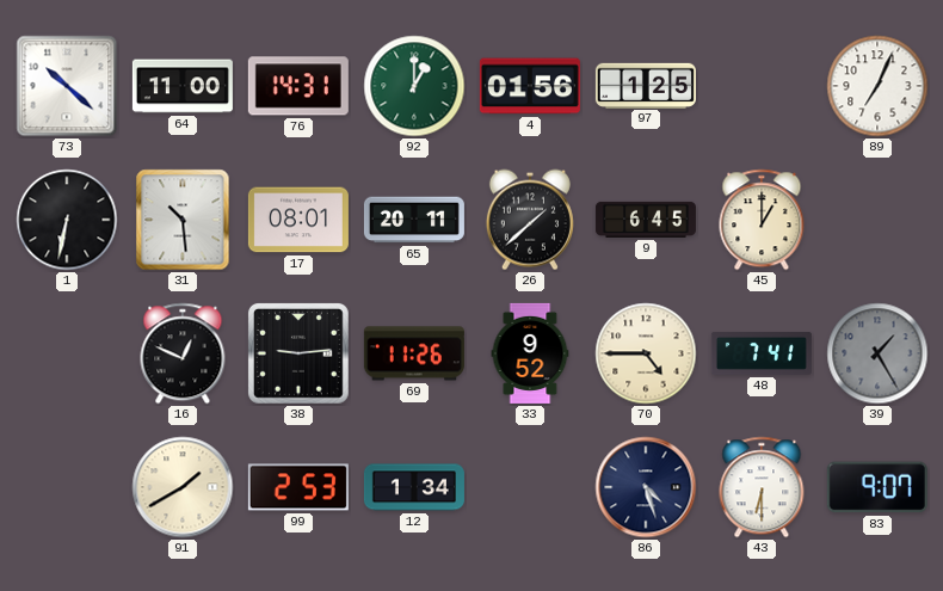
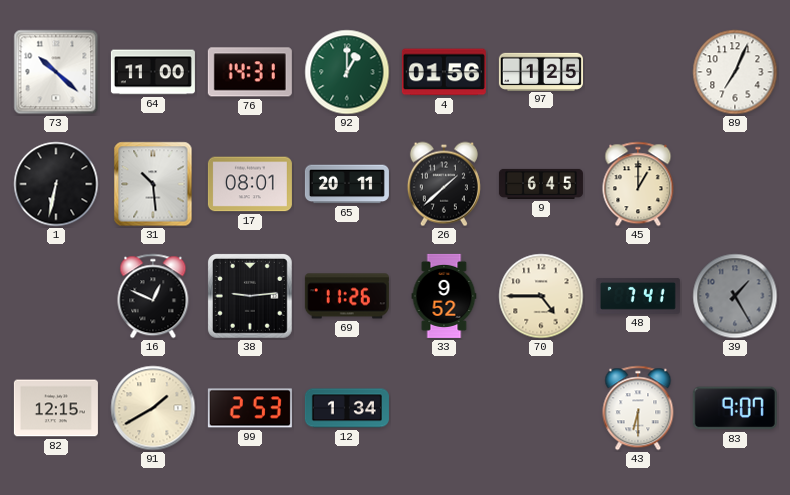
82: none -> 12:15
86: 4:27 -> none
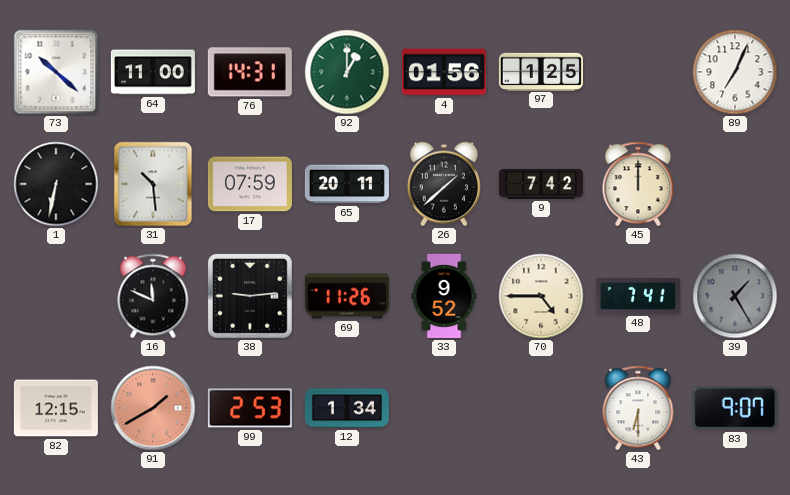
17: 08:01 -> 07:59
9: 6:45 -> 7:42
45: 1:00 -> 12:00
16: 12:49 -> 11:49
91 dial: cream -> salmon
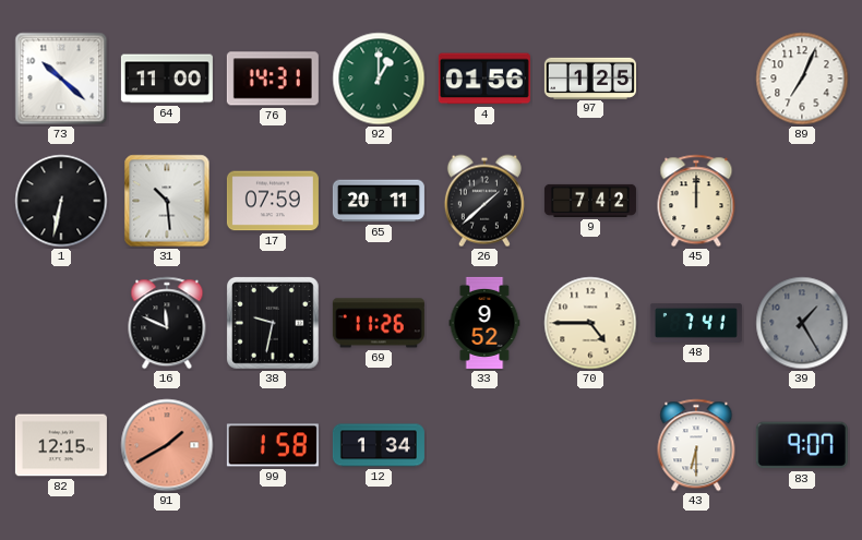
38: 9:14 -> 9:32
99: 2:53 -> 1:58
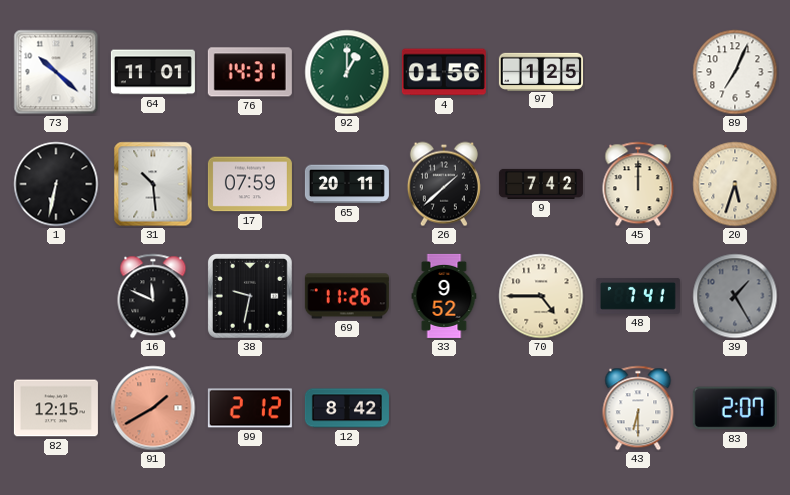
64: 11:00 -> 11:01
20: none -> 5:33
99: 1:58 -> 2:12
12: 1:34 -> 8:42
83: 9:07 -> 2:07
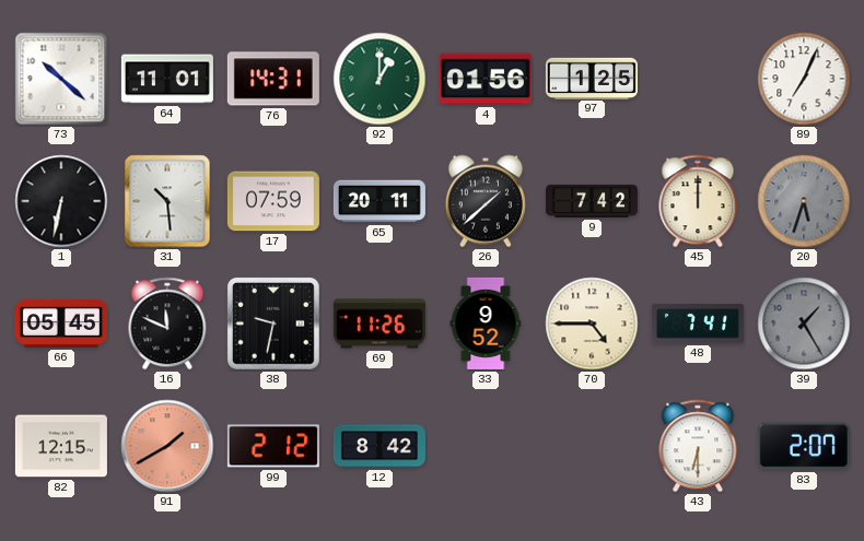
20 dial: cream -> grey
66: none -> 05:45
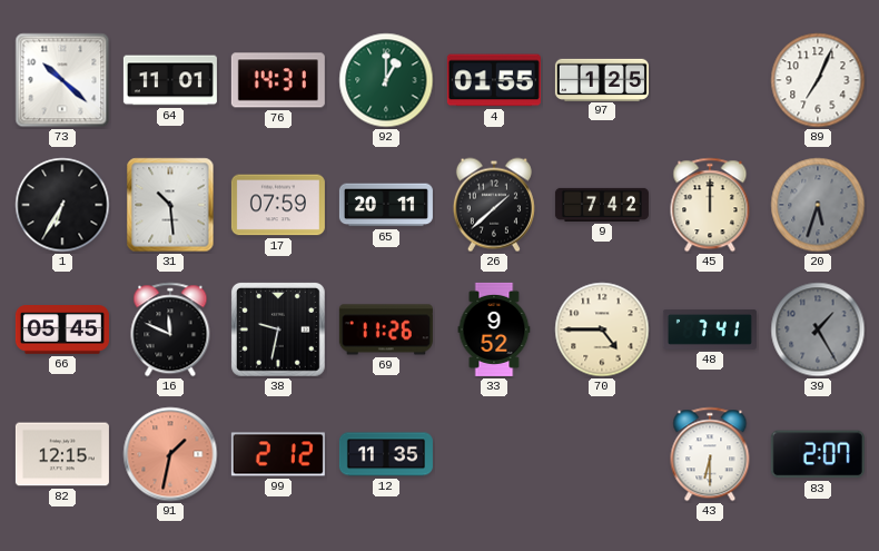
4: 01:56 -> 01:55
1: 6:32 -> 6:35
91: 1:40 -> 1:32
12: 8:42 -> 11:35
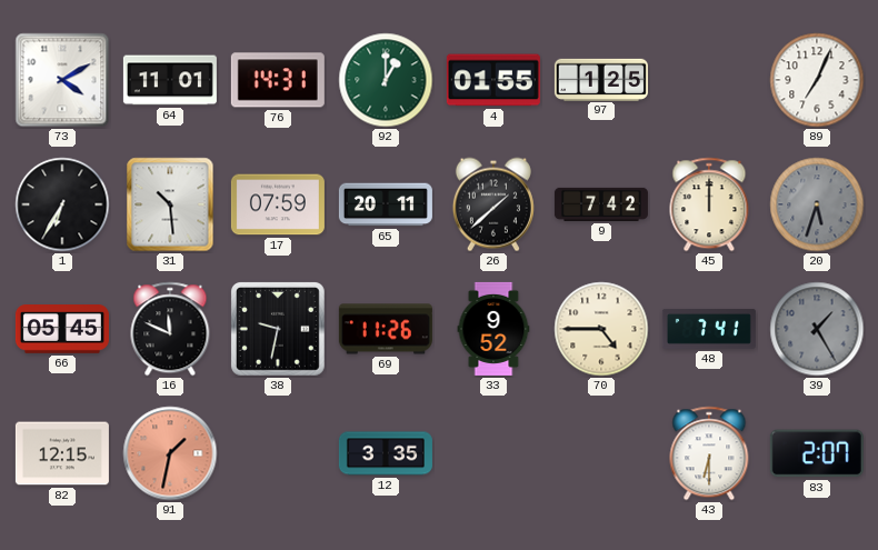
73: 10:22 -> 4:10
99: 2:12 -> none
12: 11:35 -> 3:35
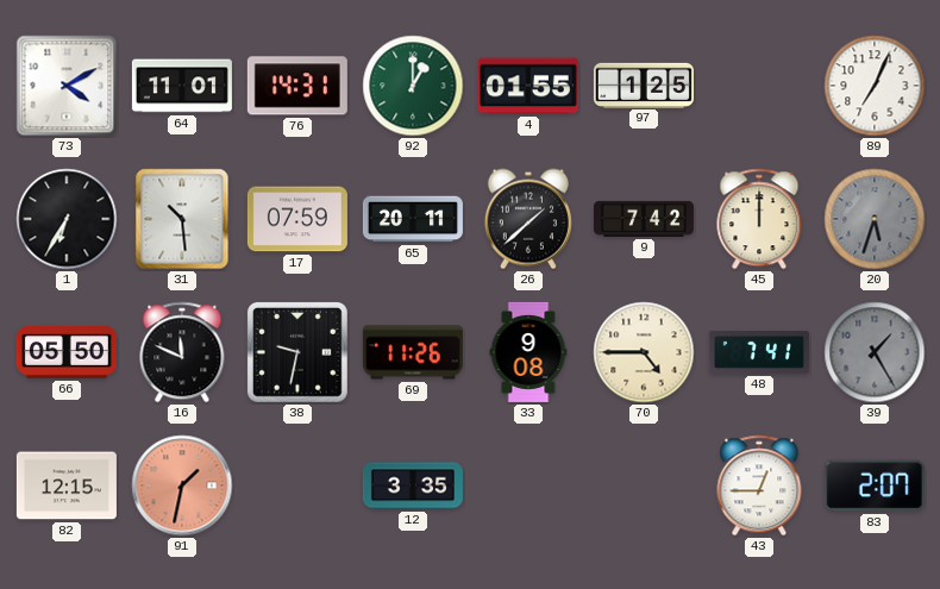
66: 05:45 -> 05:50
33: 9:52 -> 9:08
43: 6:30 -> 12:45
